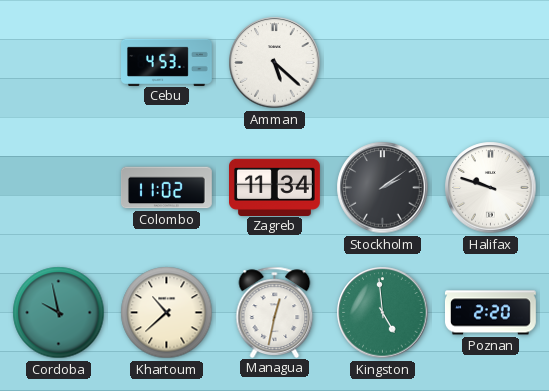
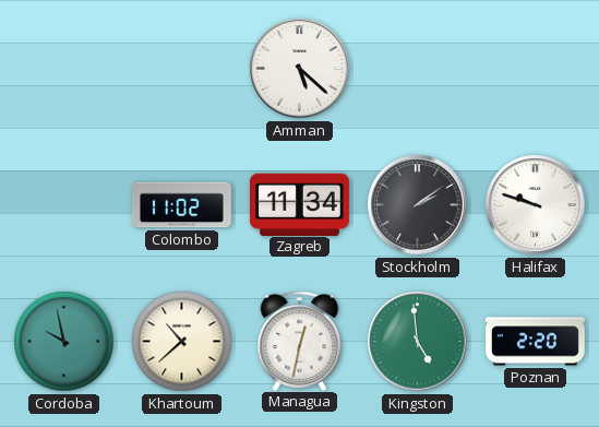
Cebu: 4:53 -> none
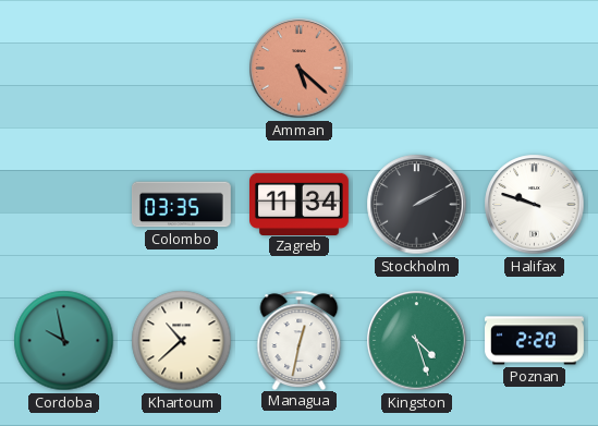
Amman dial: white -> salmon
Colombo: 11:02 -> 03:35
Stockholm: 2:09 -> 2:10
Kingston: 4:59 -> 4:27
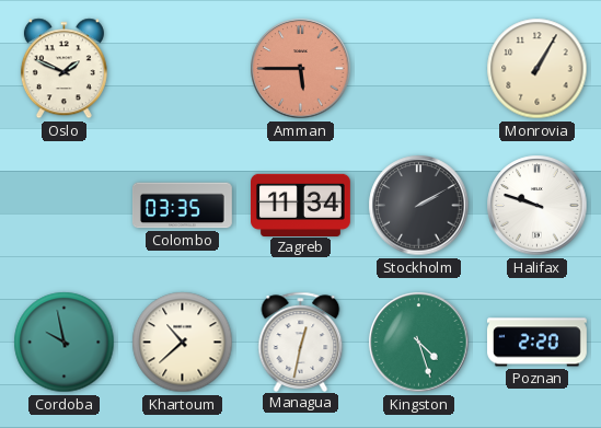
Oslo: none -> 1:49
Amman: 5:22 -> 5:45
Monrovia: none -> 1:05
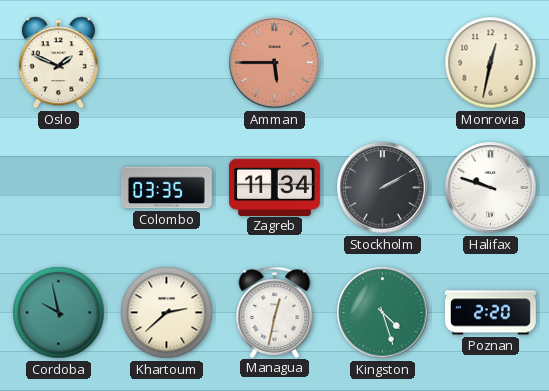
Monrovia: 1:05 -> 12:32
Khartoum: 10:38 -> 2:38
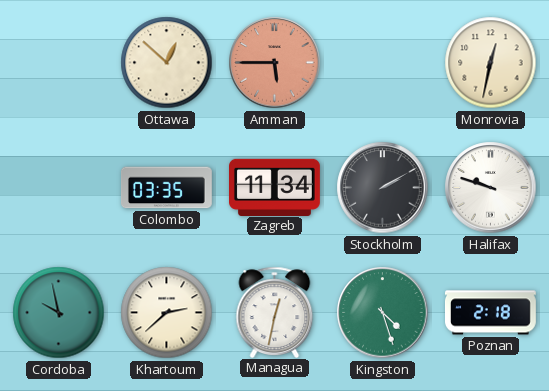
Oslo: 1:49 -> none
Ottawa: none -> 12:52
Poznan: 2:20 -> 2:18
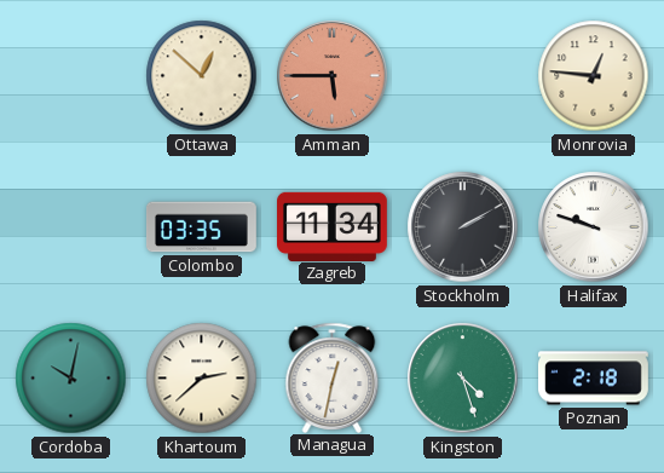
Monrovia: 12:32 -> 12:46
Cordoba: 9:58 -> 10:02
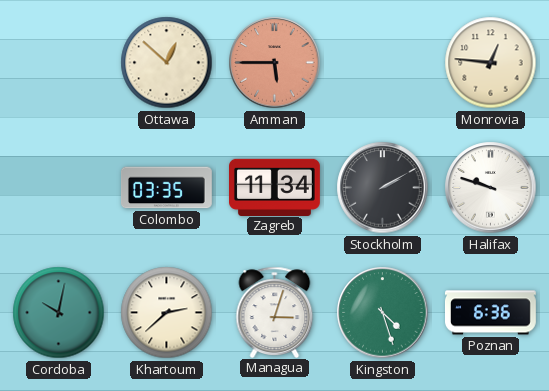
Managua: 12:32 -> 3:03
Poznan: 2:18 -> 6:36
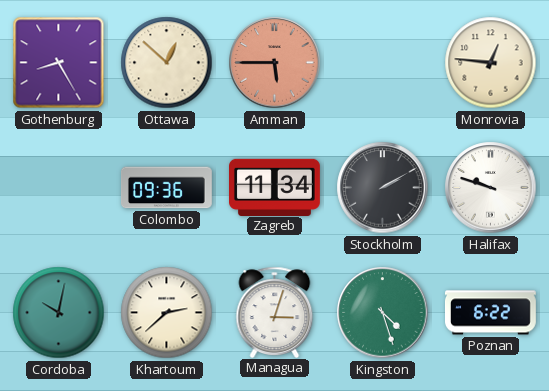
Gothenburg: none -> 8:25
Colombo: 03:35 -> 09:36
Poznan: 6:36 -> 6:22
